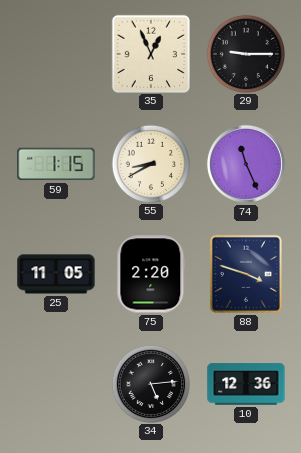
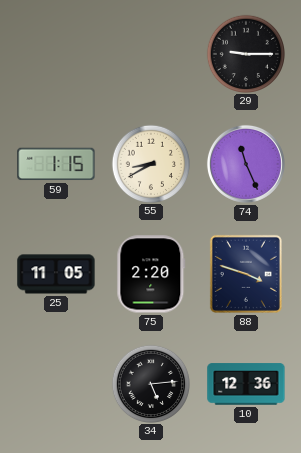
35: 12:56 -> none
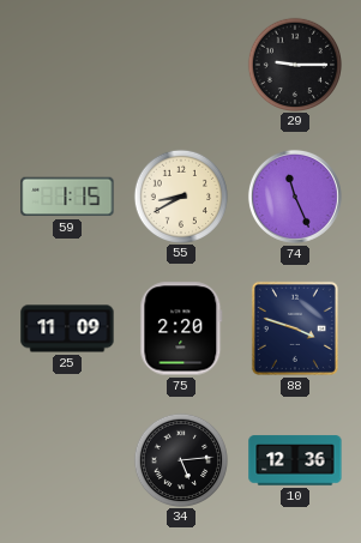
25: 11:05 -> 11:09
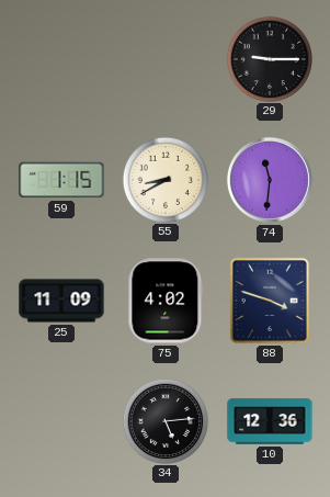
74: 11:26 -> 11:31
75: 2:20 -> 4:02
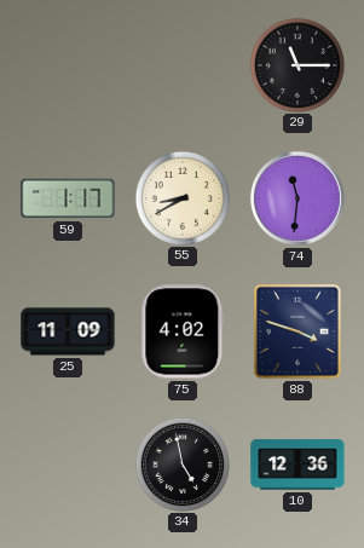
29: 9:15 -> 11:15
59: 1:15 -> 1:17
34: 5:14 -> 4:58
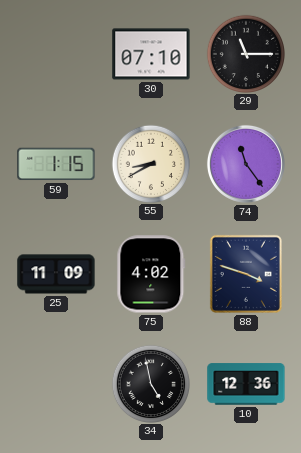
30: none -> 07:10
59: 1:17 -> 1:15
74: 11:31 -> 11:24
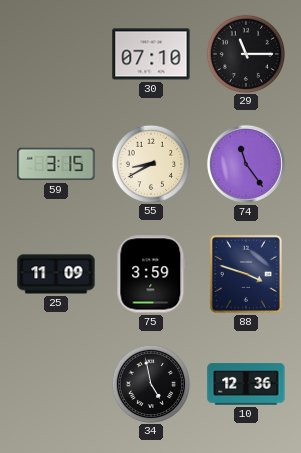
59: 1:15 -> 3:15
75: 4:02 -> 3:59
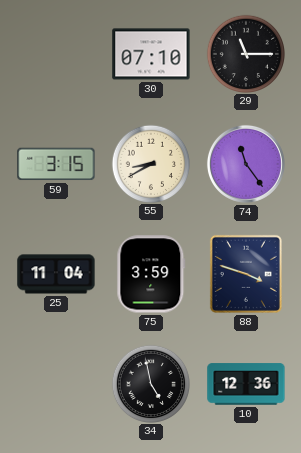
25: 11:09 -> 11:04
